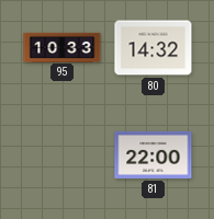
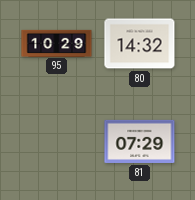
95: 10:33 -> 10:29
81: 22:00 -> 07:29
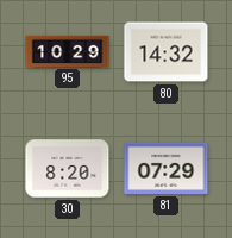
30: none -> 8:20
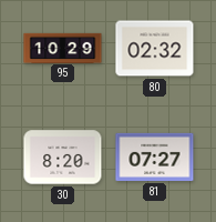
80: 14:32 -> 02:32
81: 07:29 -> 07:27
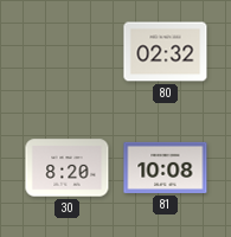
95: 10:29 -> none
81: 07:27 -> 10:08
